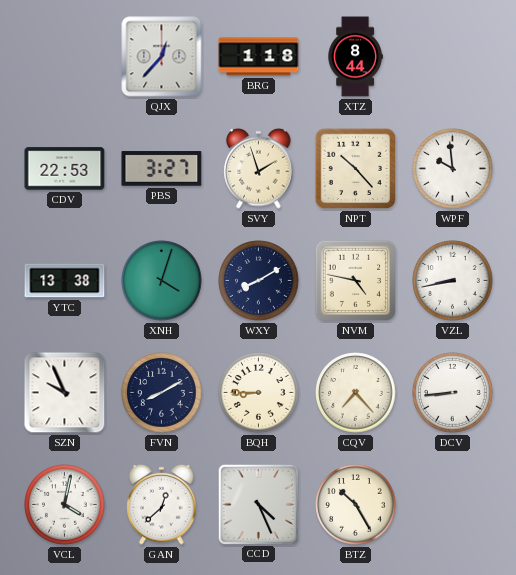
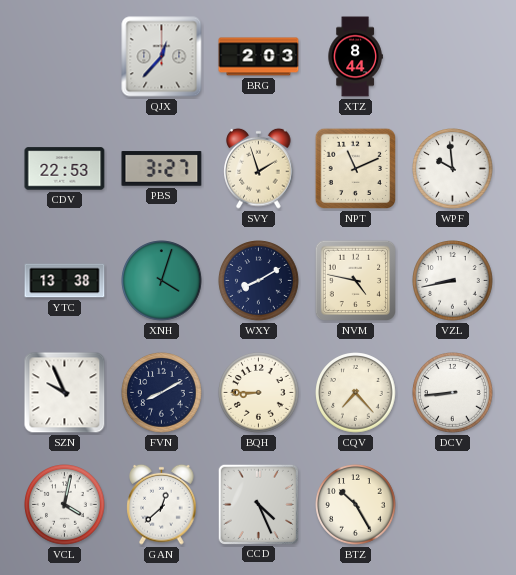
BRG: 1:18 -> 2:03
NPT: 10:23 -> 11:11
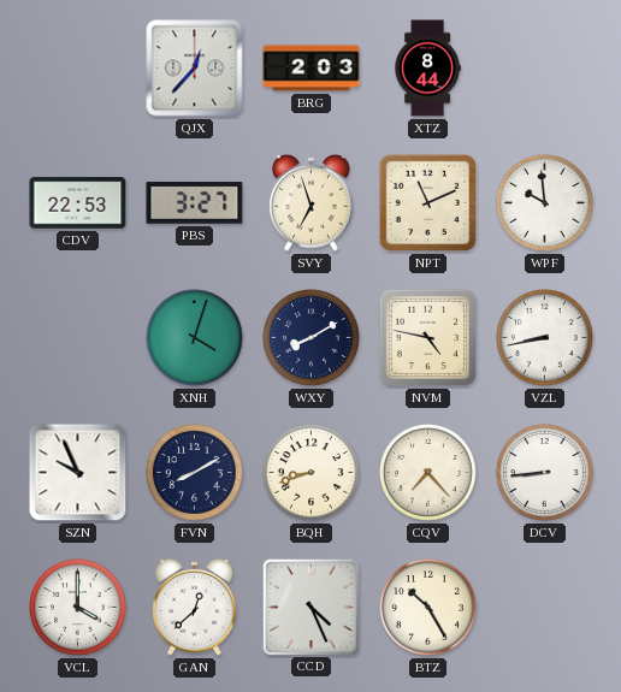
SVY: 1:57 -> 6:57
YTC: 13:38 -> none
BQH: 8:45 -> 8:42
VCL: 4:02 -> 4:00
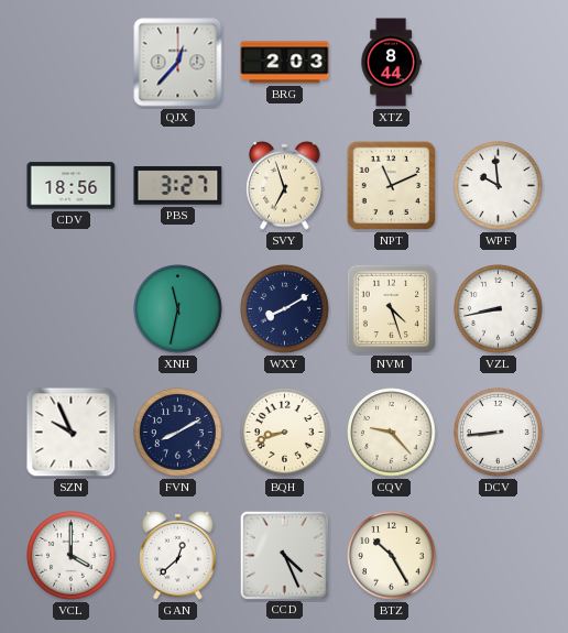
CDV: 22:53 -> 18:56
XNH: 4:03 -> 11:32
NVM: 4:47 -> 4:27
CQV: 7:23 -> 9:23
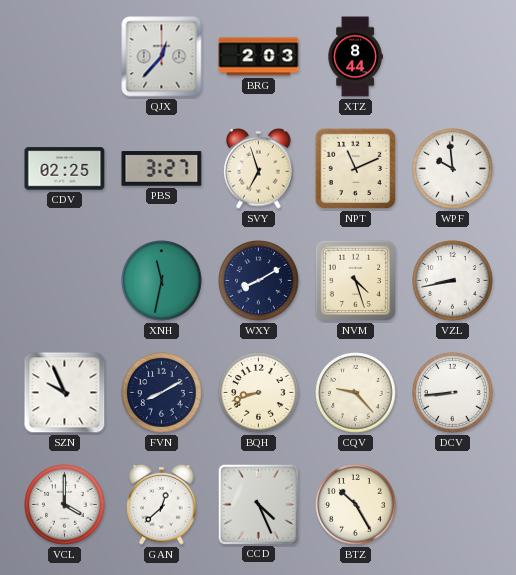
CDV: 18:56 -> 02:25
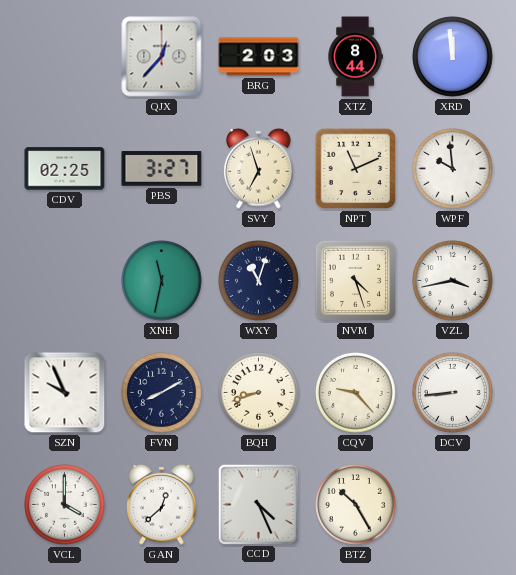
XRD: none -> 11:59
WXY: 8:10 -> 11:03
VZL: 8:43 -> 3:43
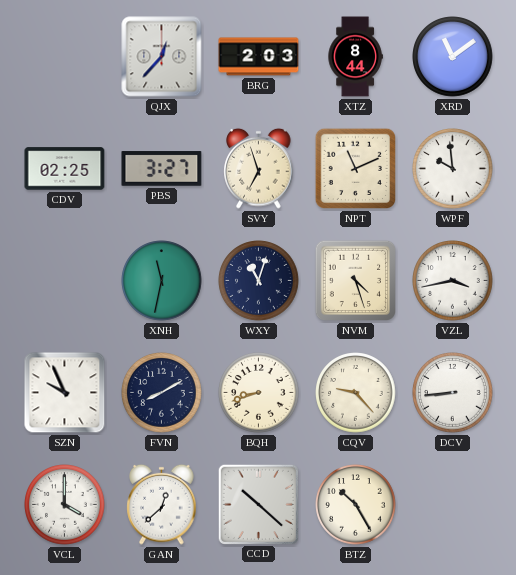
XRD: 11:59 -> 11:09
CCD: 4:26 -> 10:22
